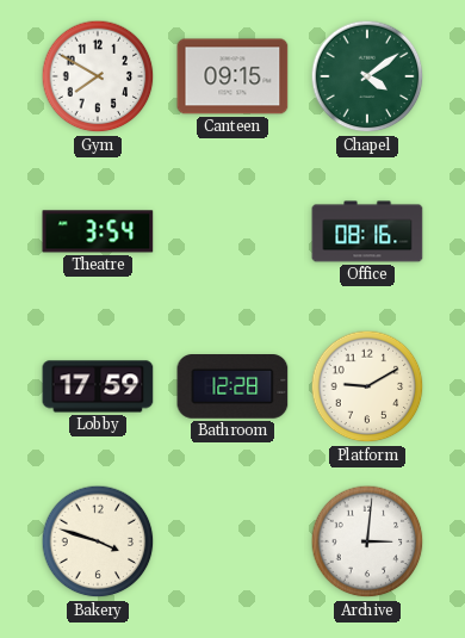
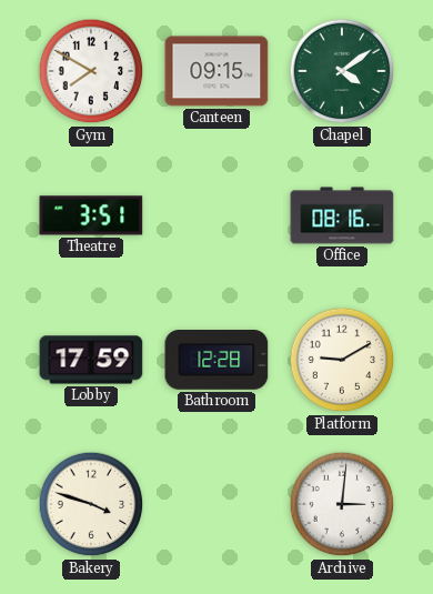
Theatre: 3:54 -> 3:51
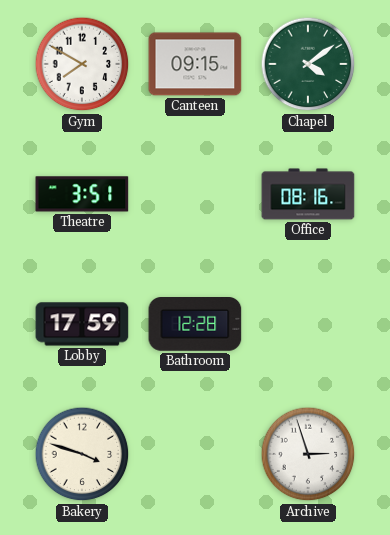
Platform: 9:10 -> none
Archive: 3:01 -> 2:57
